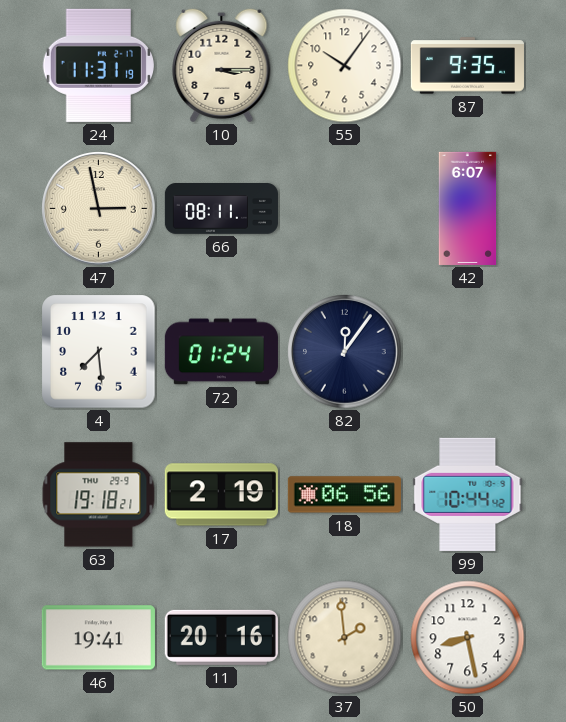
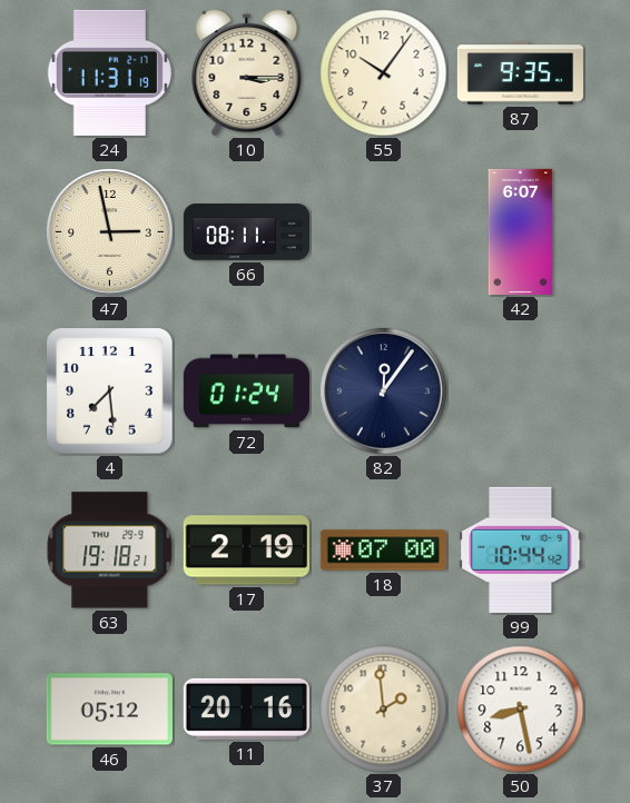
18: 06:56 -> 07:00
46: 19:41 -> 05:12
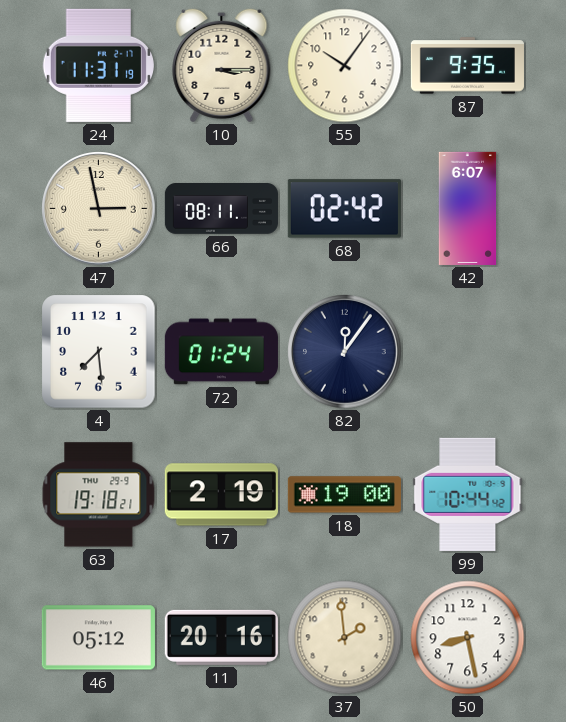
68: none -> 02:42
18: 07:00 -> 19:00
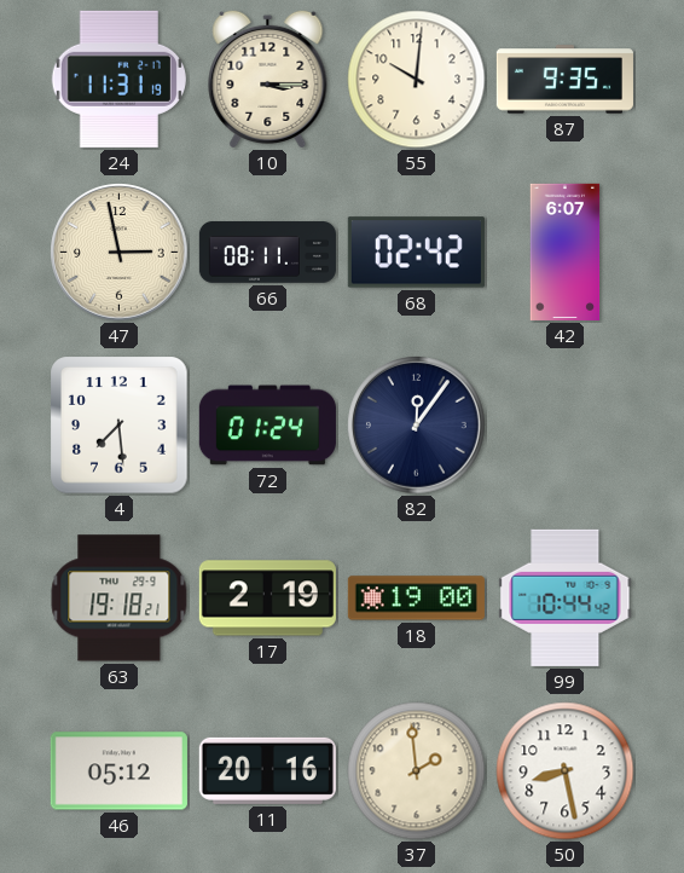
55: 10:06 -> 10:01
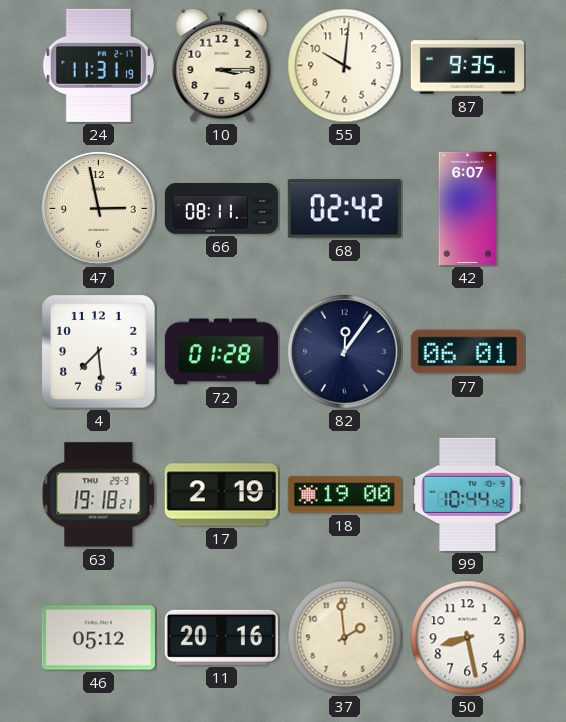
72: 01:24 -> 01:28
77: none -> 06:01
